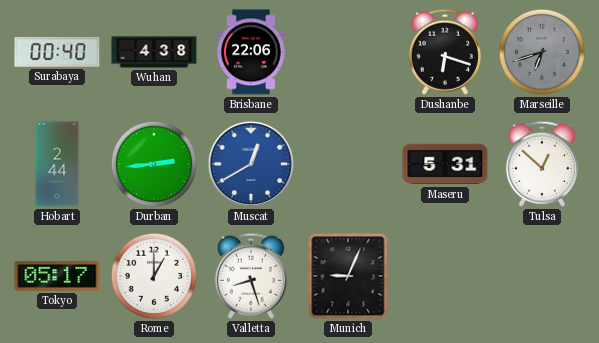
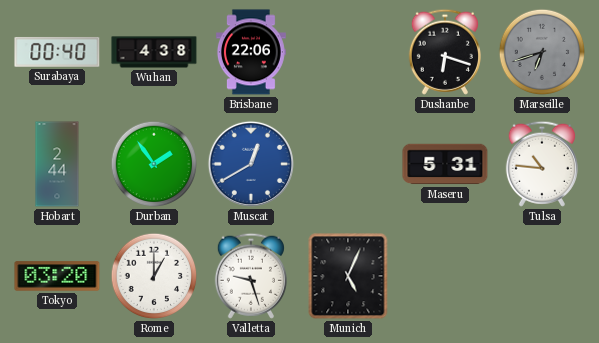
Durban: 2:44 -> 1:54
Tulsa: 12:52 -> 10:46
Tokyo: 05:17 -> 03:20
Valletta: 8:27 -> 9:27
Munich: 9:04 -> 5:04
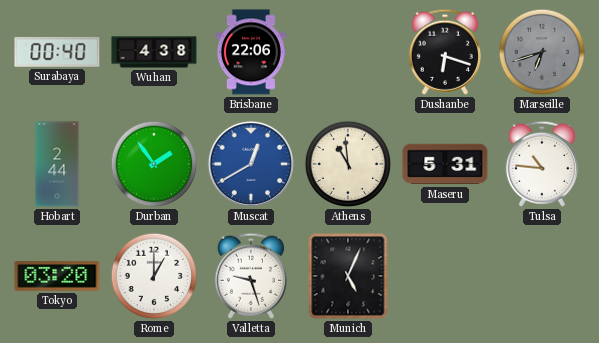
Athens: none -> 10:59
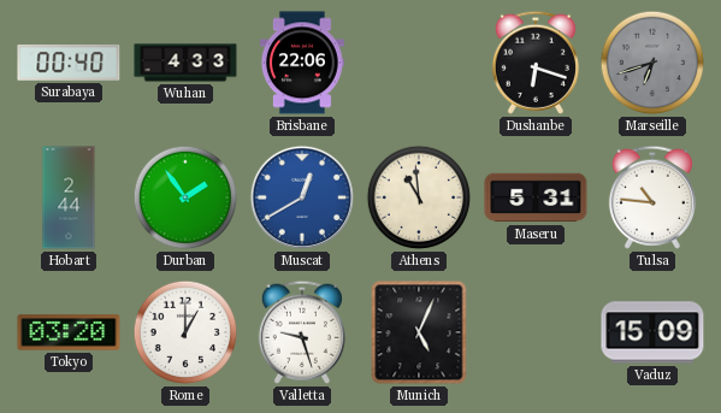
Wuhan: 4:38 -> 4:33
Vaduz: none -> 15:09
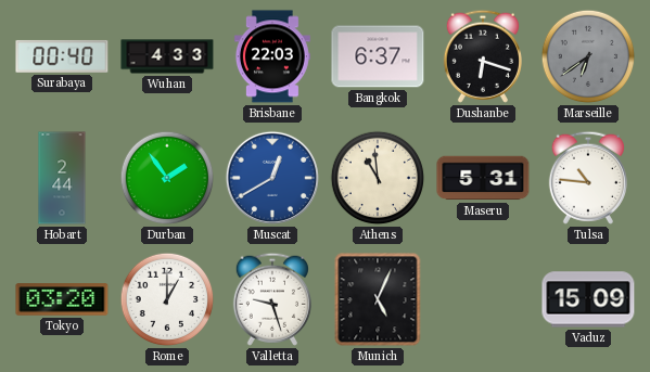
Brisbane: 22:06 -> 22:03
Bangkok: none -> 6:37
Marseille: 6:42 -> 6:39
